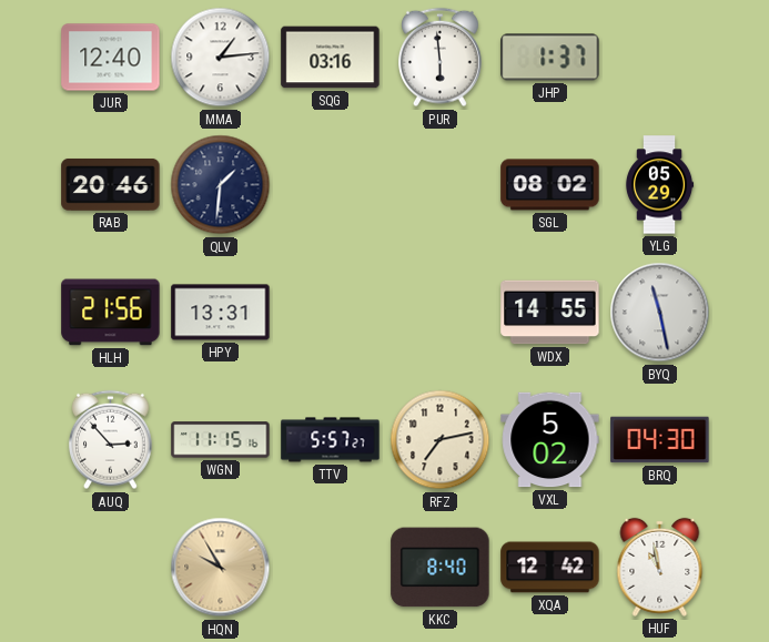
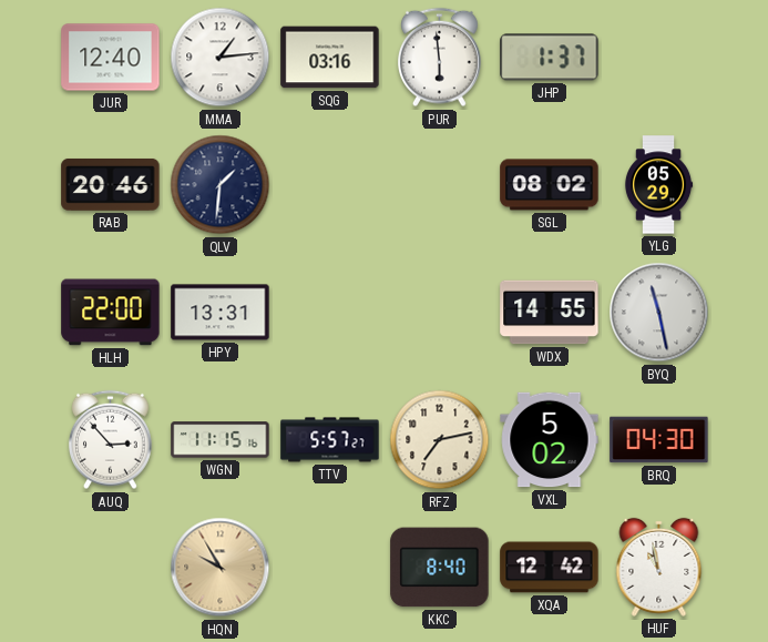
HLH: 21:56 -> 22:00
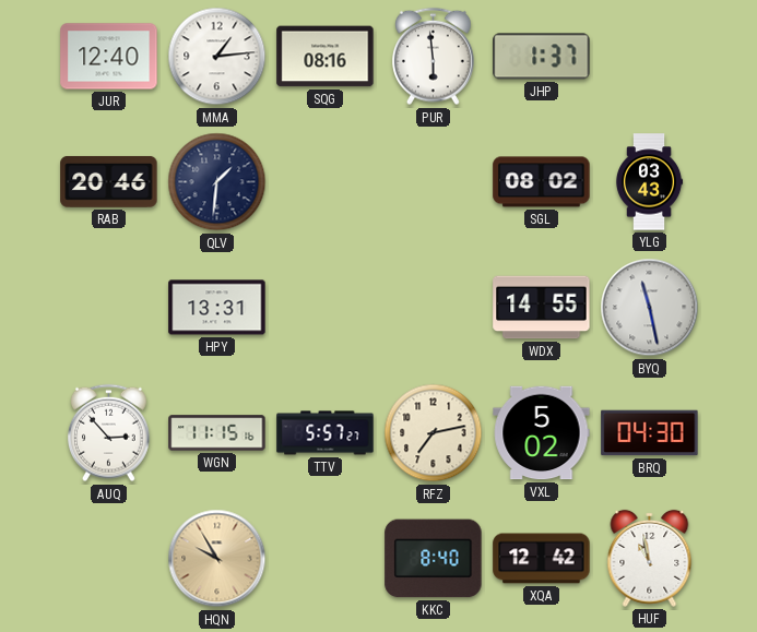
SQG: 03:16 -> 08:16
YLG: 05:29 -> 03:43
HLH: 22:00 -> none
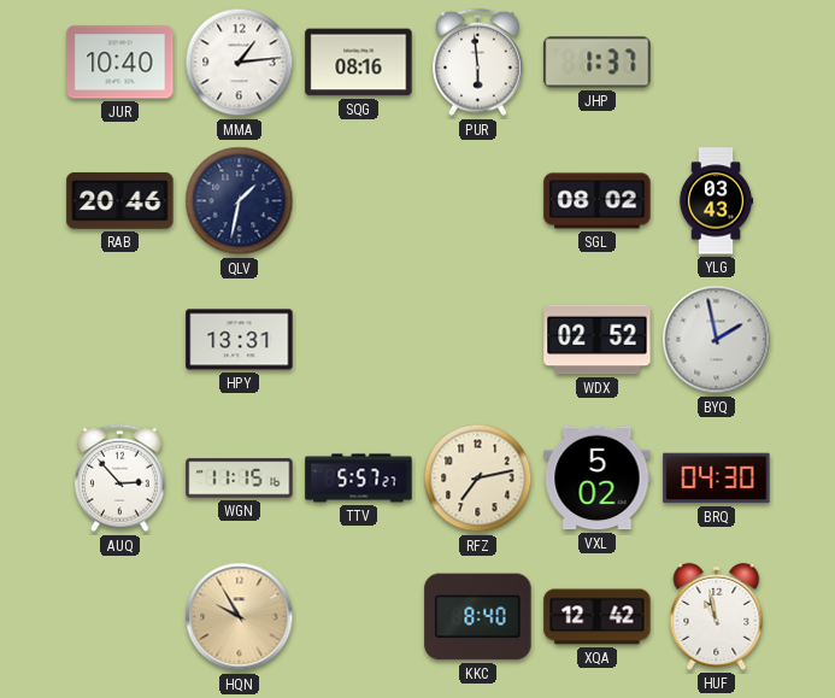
JUR: 12:40 -> 10:40
QLV: 1:31 -> 1:32
WDX: 14:55 -> 02:52
BYQ: 11:28 -> 1:58
